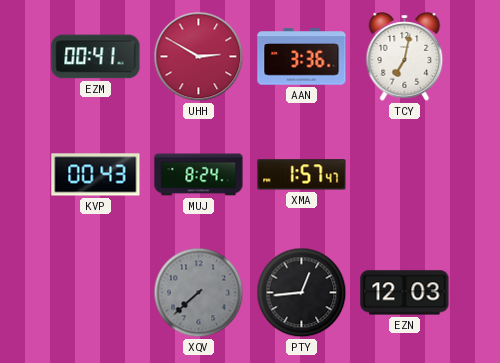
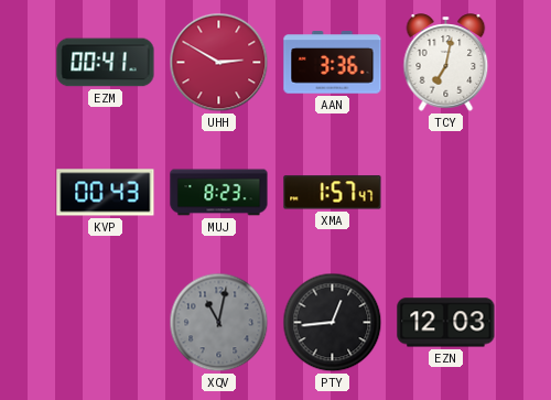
MUJ: 8:24 -> 8:23
XQV: 7:38 -> 11:02
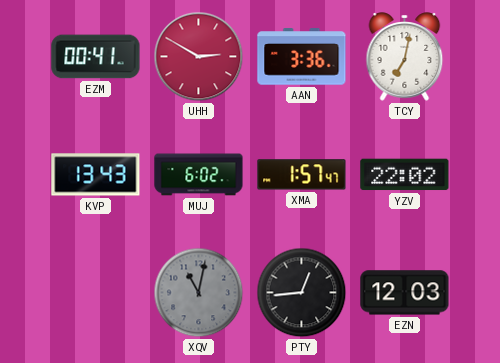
KVP: 00:43 -> 13:43
MUJ: 8:23 -> 6:02
YZV: none -> 22:02
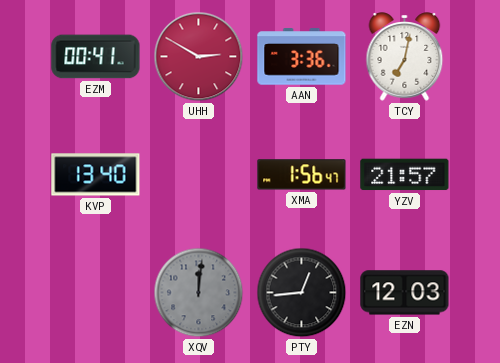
KVP: 13:43 -> 13:40
MUJ: 6:02 -> none
XMA: 1:57 -> 1:56
YZV: 22:02 -> 21:57
XQV: 11:02 -> 12:01
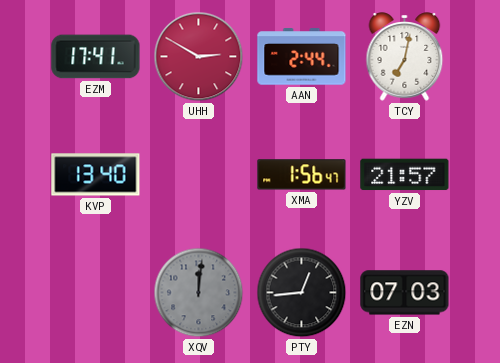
EZM: 00:41 -> 17:41
AAN: 3:36 -> 2:44
EZN: 12:03 -> 07:03
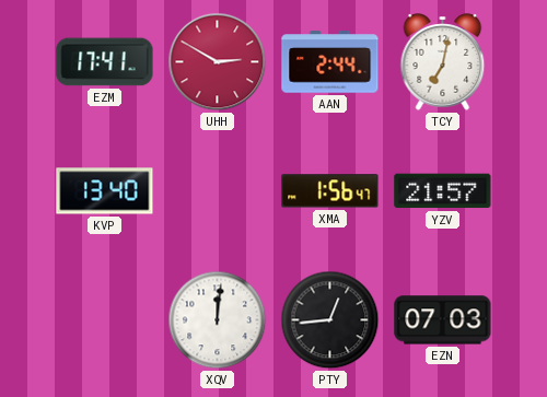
XQV dial: grey -> white
